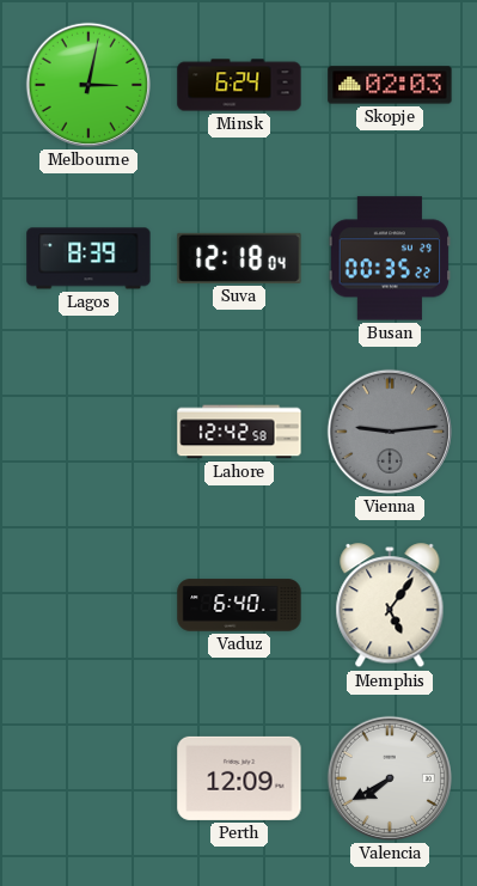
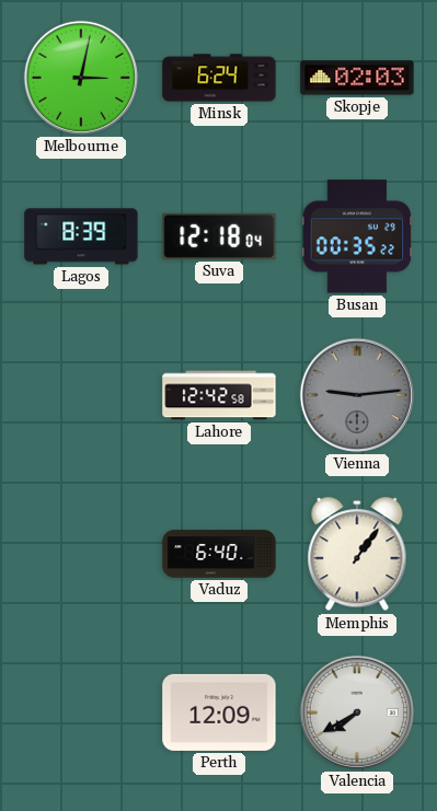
Memphis: 5:06 -> 1:06
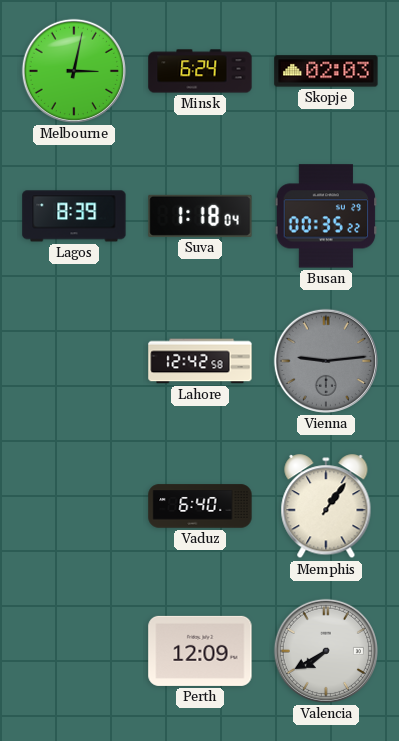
Suva: 12:18 -> 1:18
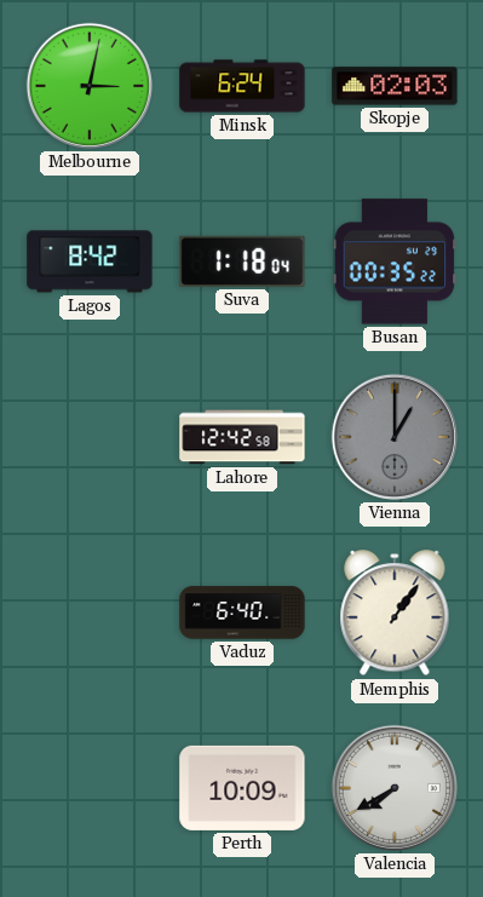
Lagos: 8:39 -> 8:42
Vienna: 9:14 -> 1:00
Perth: 12:09 -> 10:09
